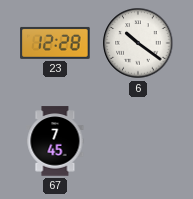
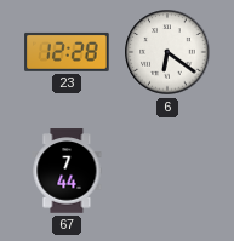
6: 10:21 -> 6:21
67: 7:45 -> 7:44
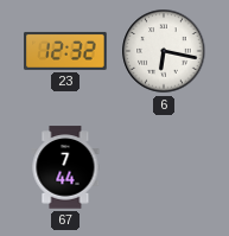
23: 12:28 -> 12:32
6: 6:21 -> 6:17
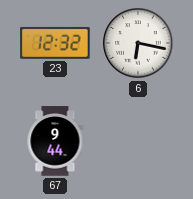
67: 7:44 -> 9:44
